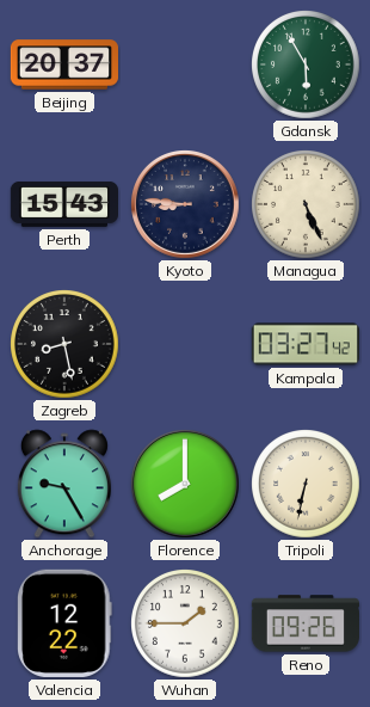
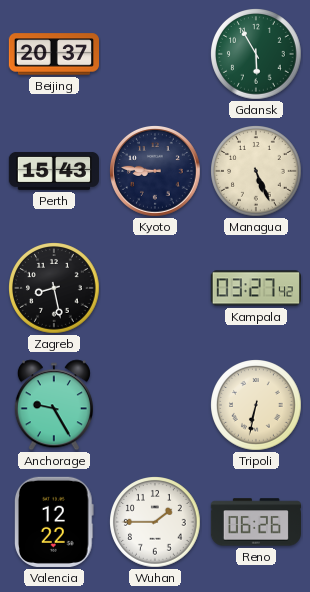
Florence: 8:00 -> none
Reno: 09:26 -> 06:26
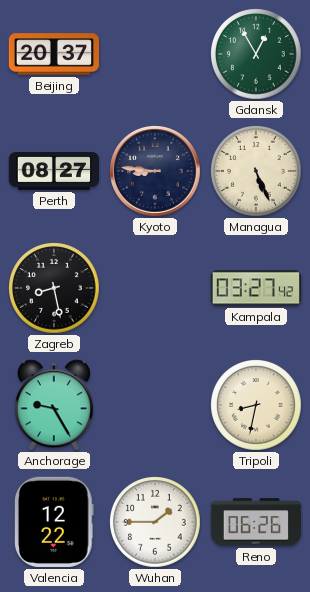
Gdansk: 5:55 -> 12:55
Perth: 15:43 -> 08:27
Tripoli: 6:32 -> 8:32
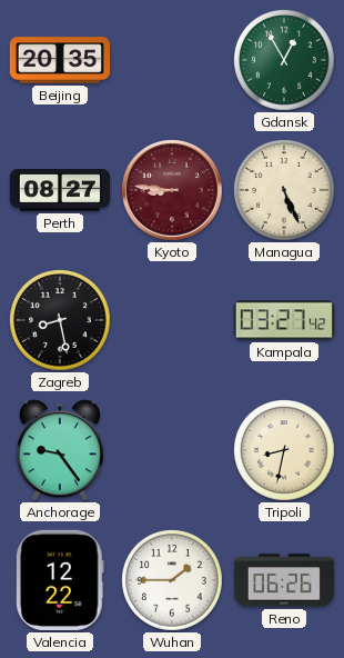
Beijing: 20:37 -> 20:35
Kyoto dial: navy -> burgundy
Anchorage: 9:25 -> 9:24
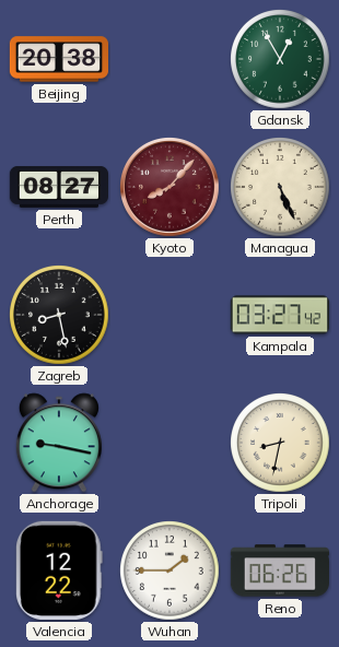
Beijing: 20:35 -> 20:38
Kyoto: 8:46 -> 8:07
Anchorage: 9:24 -> 9:17
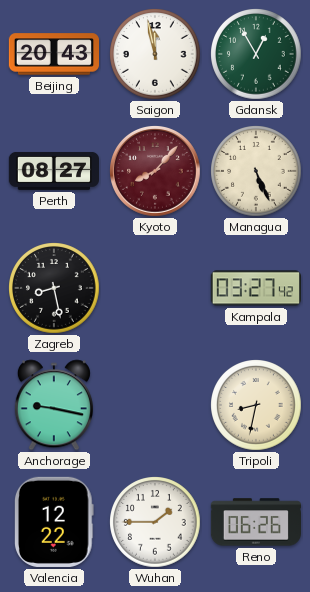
Beijing: 20:38 -> 20:43
Saigon: none -> 11:58
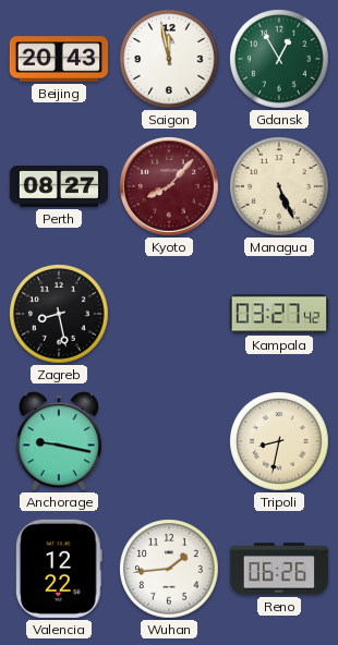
Wuhan: 1:45 -> 1:44
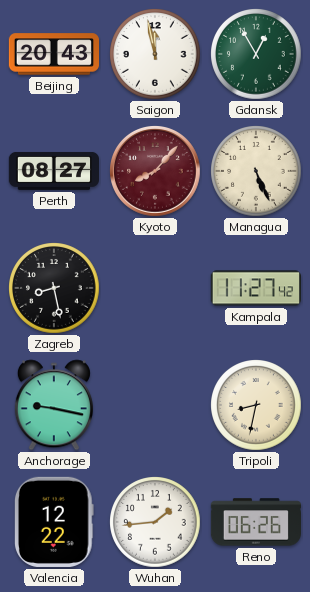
Kampala: 03:27 -> 11:27
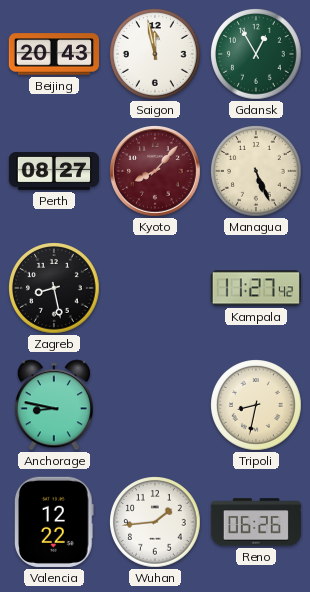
Anchorage: 9:17 -> 8:47
